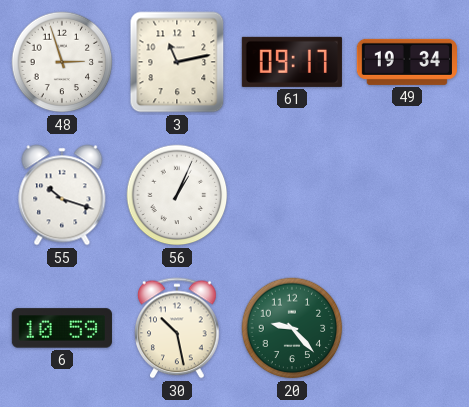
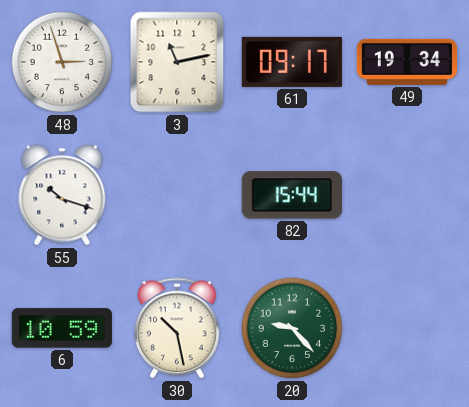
56: 1:04 -> none
82: none -> 15:44
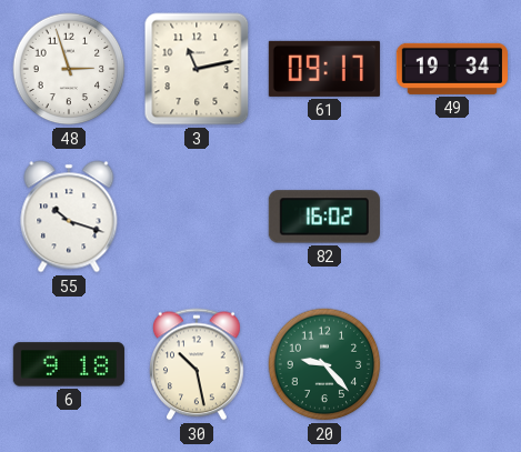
82: 15:44 -> 16:02
6: 10:59 -> 9:18
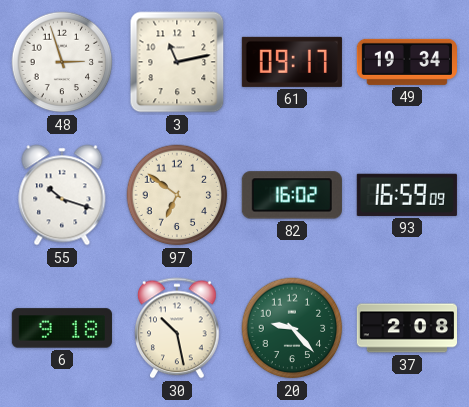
97: none -> 6:51
93: none -> 16:59
37: none -> 2:08
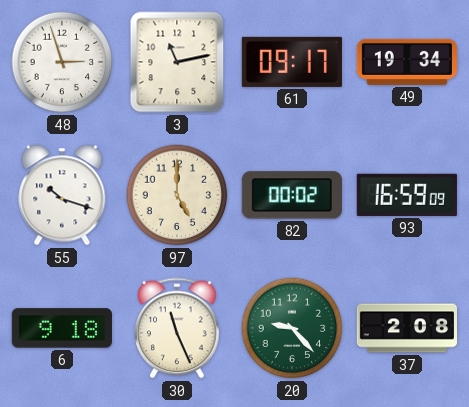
97: 6:51 -> 5:00
82: 16:02 -> 00:02
30: 10:28 -> 11:26
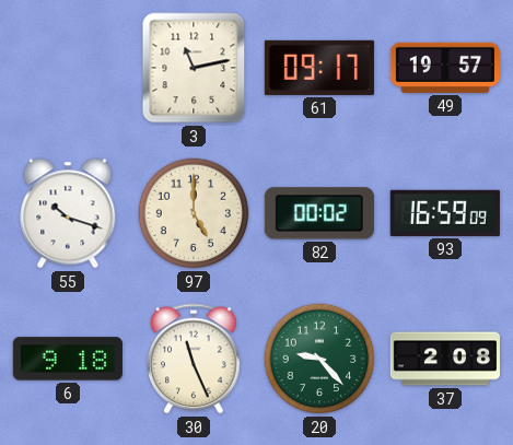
48: 2:57 -> none
49: 19:34 -> 19:57
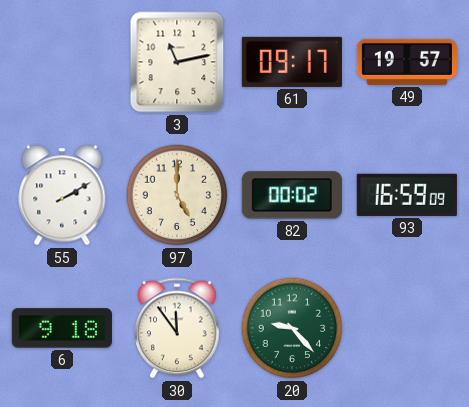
55: 10:18 -> 2:10
30: 11:26 -> 11:54
37: 2:08 -> none
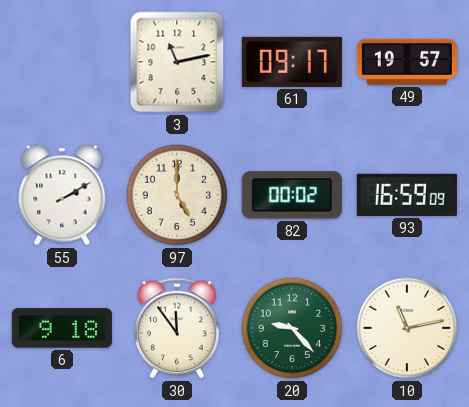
10: none -> 11:13
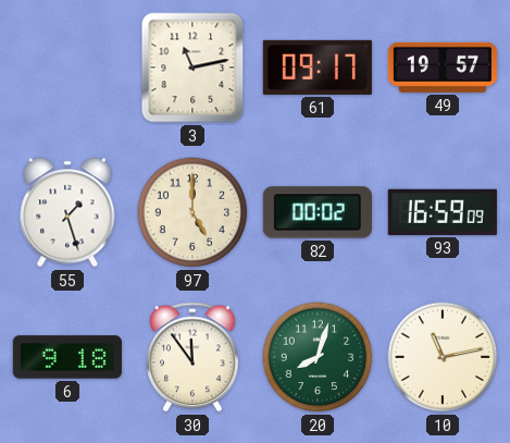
55: 2:10 -> 1:27
20: 9:23 -> 8:03
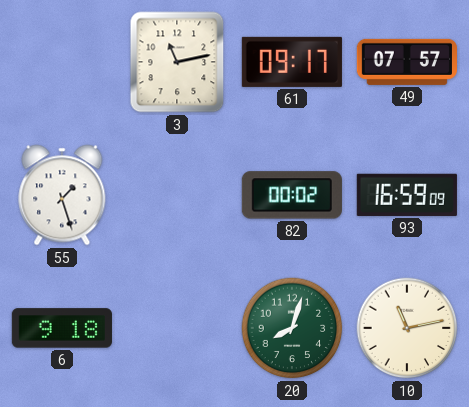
49: 19:57 -> 07:57
97: 5:00 -> none
30: 11:54 -> none
